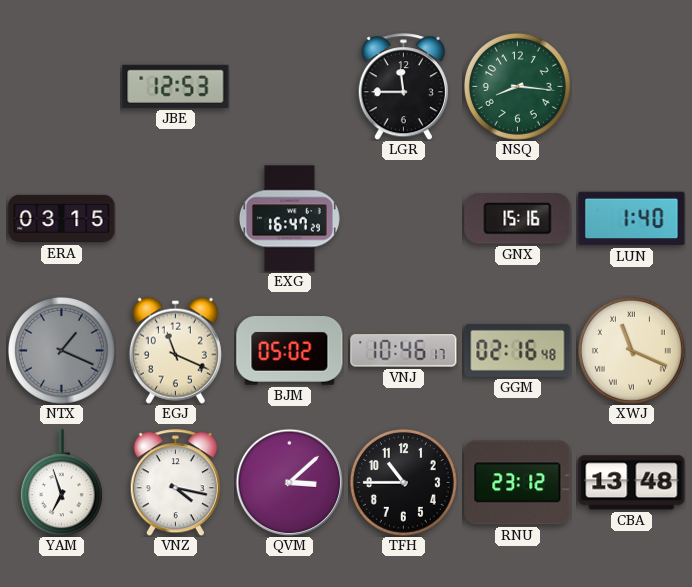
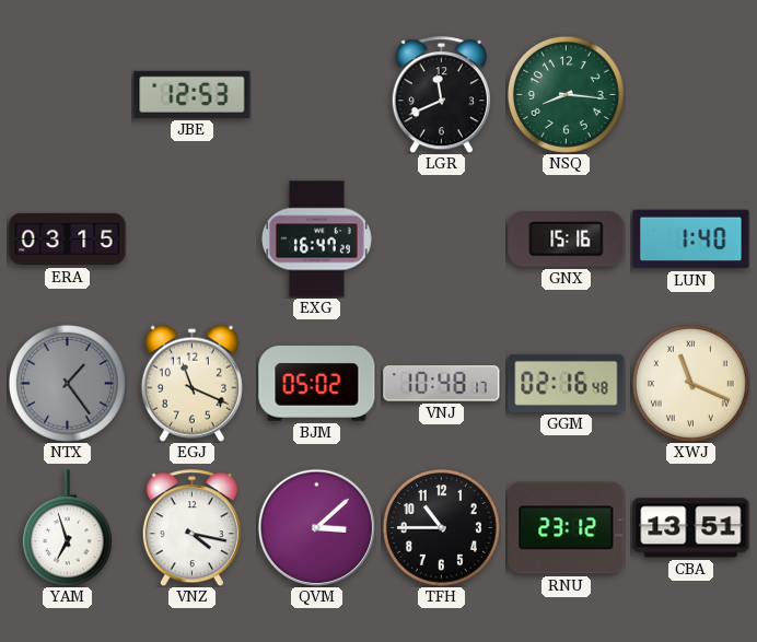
LGR: 11:45 -> 11:41
NTX: 1:19 -> 1:24
VNJ: 10:46 -> 10:48
CBA: 13:48 -> 13:51
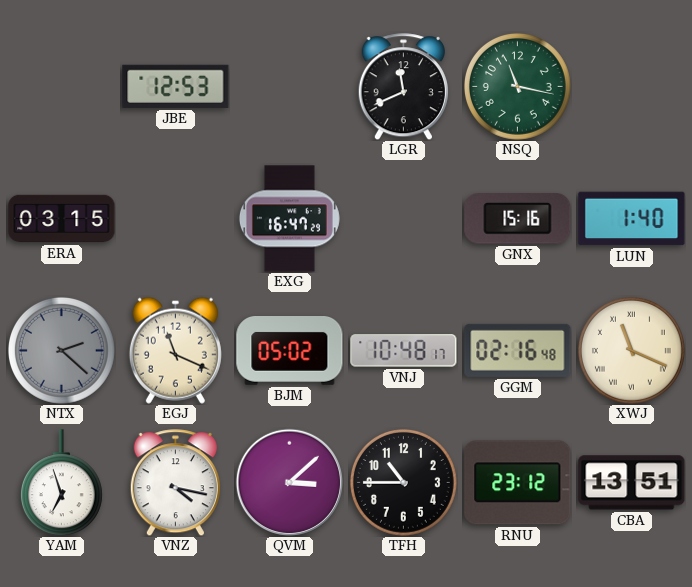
NSQ: 8:16 -> 11:17
NTX: 1:24 -> 2:22
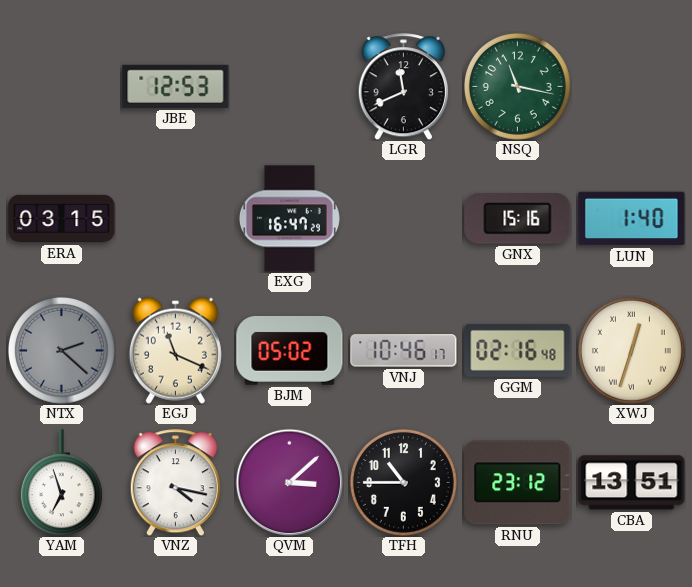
VNJ: 10:48 -> 10:46
XWJ: 11:19 -> 12:33
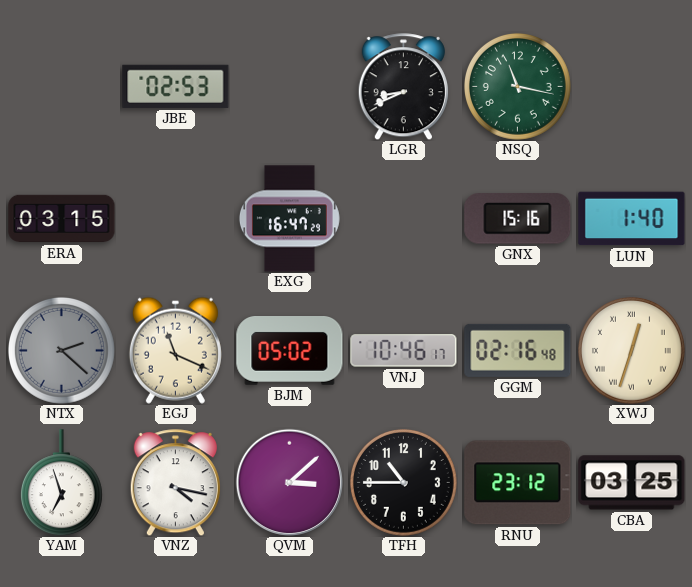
JBE: 12:53 -> 02:53
LGR: 11:41 -> 8:41
CBA: 13:51 -> 03:25
